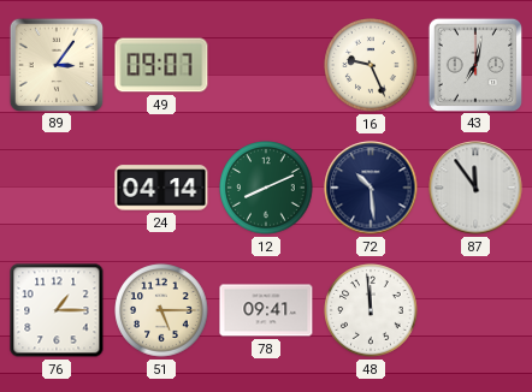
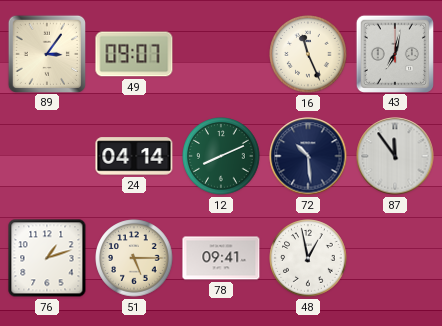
16: 9:26 -> 11:26
76: 1:15 -> 1:12
48: 11:59 -> 12:58
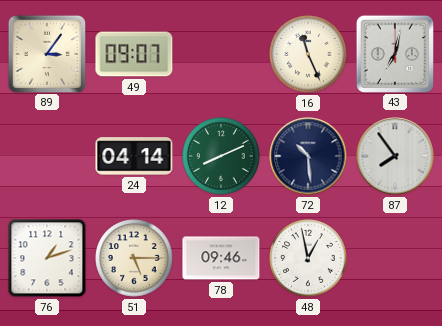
87: 11:54 -> 7:54
78: 09:41 -> 09:46
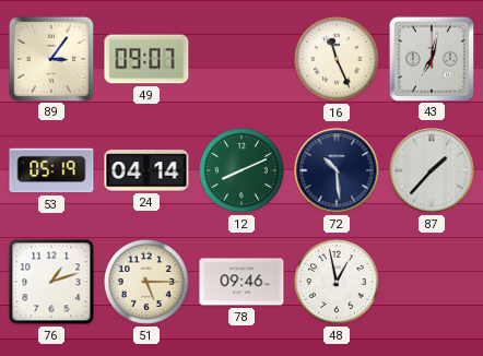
53: none -> 05:19
87: 7:54 -> 1:37
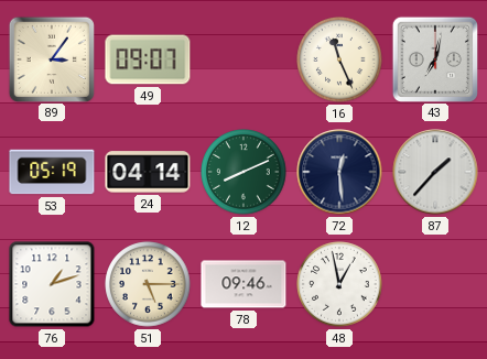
72: 10:29 -> 12:29
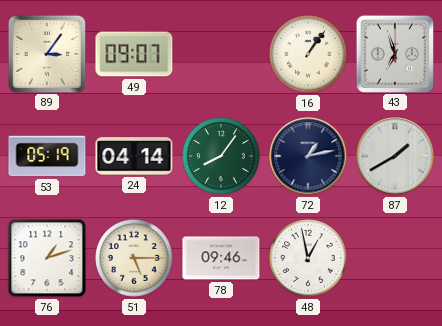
16: 11:26 -> 1:06
43: 7:02 -> 6:57
12: 8:11 -> 8:06
72: 12:29 -> 1:13
87: 1:37 -> 1:40
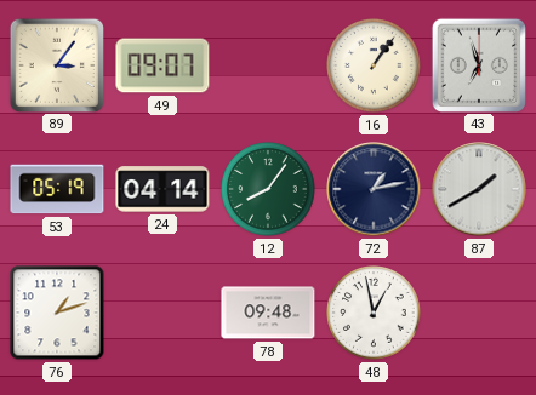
51: 5:15 -> none
78: 09:46 -> 09:48
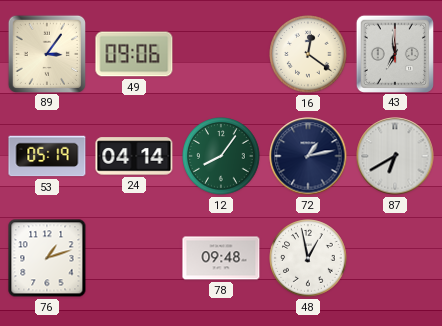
49: 09:07 -> 09:06
16: 1:06 -> 12:21
43: 6:57 -> 6:59
87: 1:40 -> 6:40
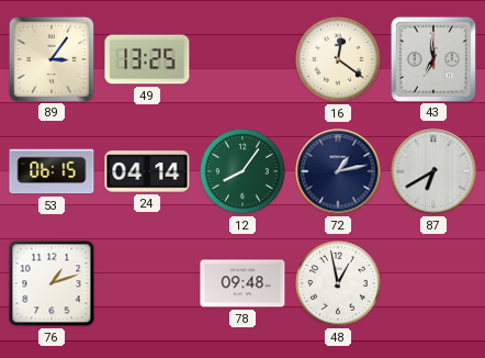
49: 09:06 -> 13:25
53: 05:19 -> 06:15
